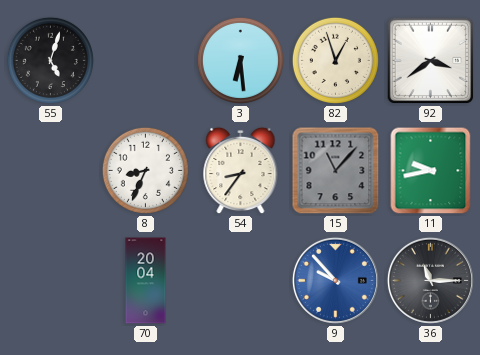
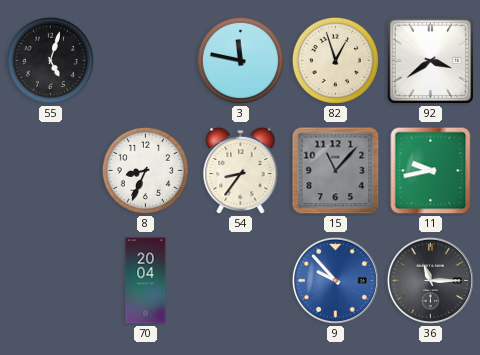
3: 6:29 -> 11:47
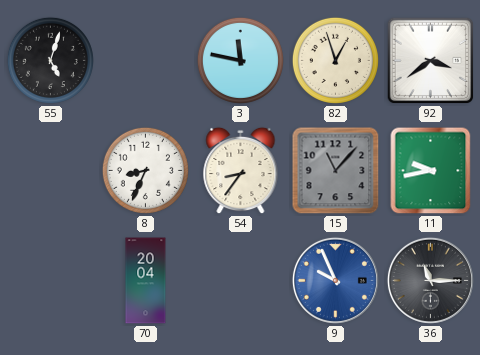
9: 9:53 -> 9:56
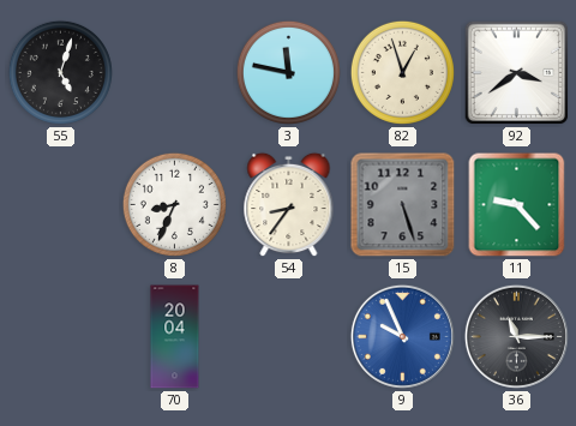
15: 11:07 -> 5:27
11: 9:43 -> 9:23
